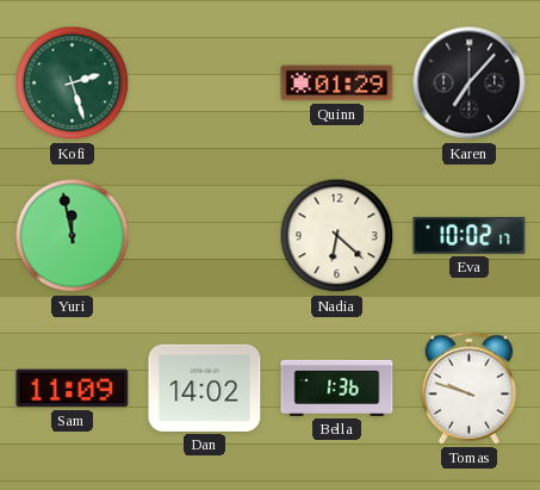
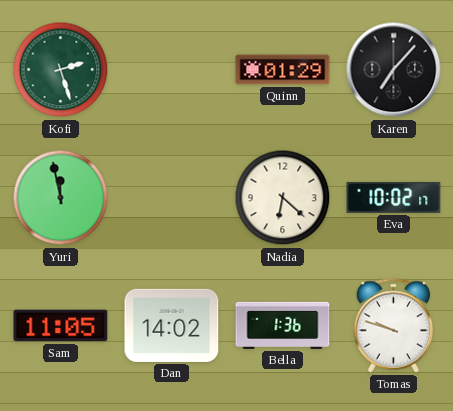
Sam: 11:09 -> 11:05
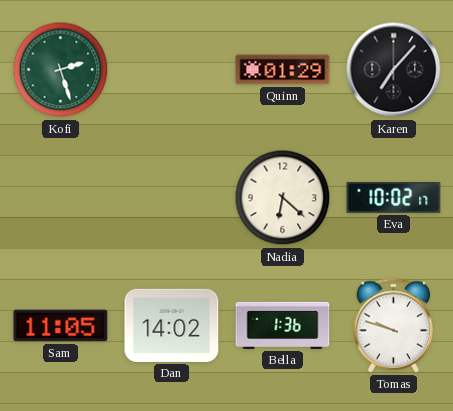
Yuri: 11:58 -> none
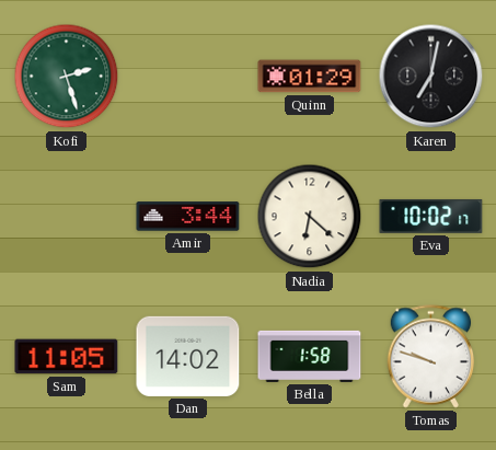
Karen: 7:07 -> 7:02
Amir: none -> 3:44
Bella: 1:36 -> 1:58
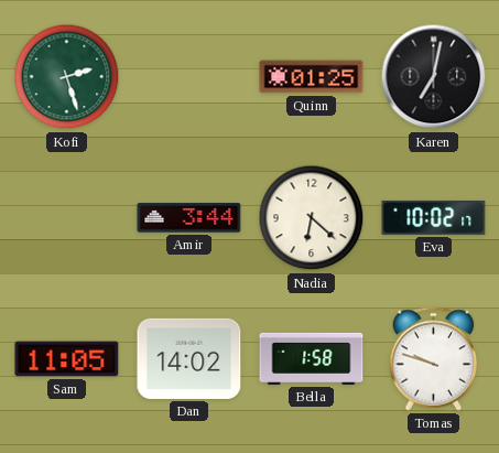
Quinn: 01:29 -> 01:25
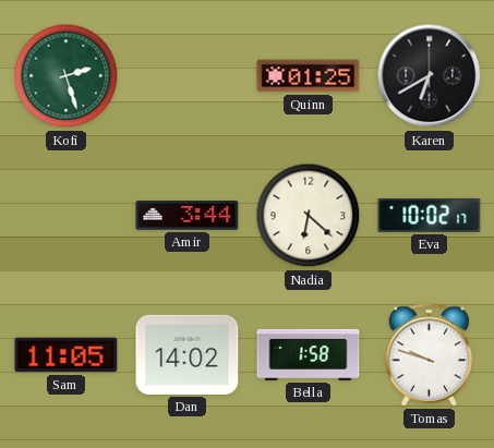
Karen: 7:02 -> 6:40
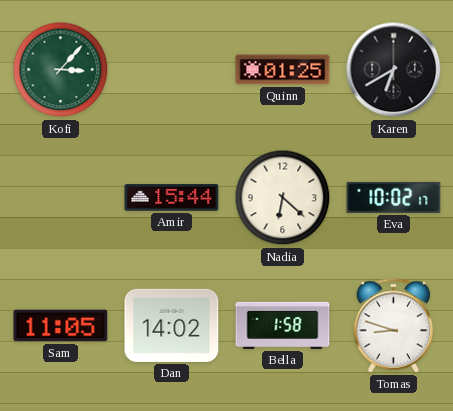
Kofi: 2:27 -> 3:07
Amir: 3:44 -> 15:44
Tomas: 9:48 -> 8:48
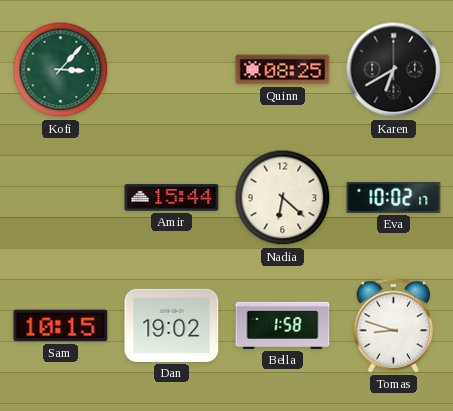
Quinn: 01:25 -> 08:25
Sam: 11:05 -> 10:15
Dan: 14:02 -> 19:02
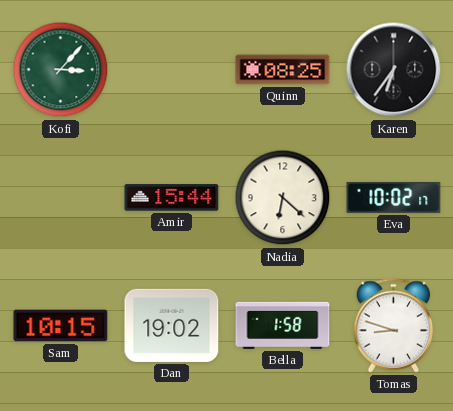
Karen: 6:40 -> 6:36
